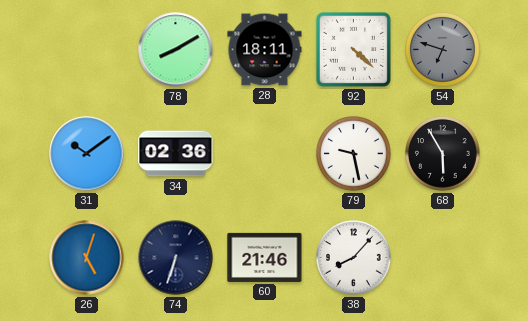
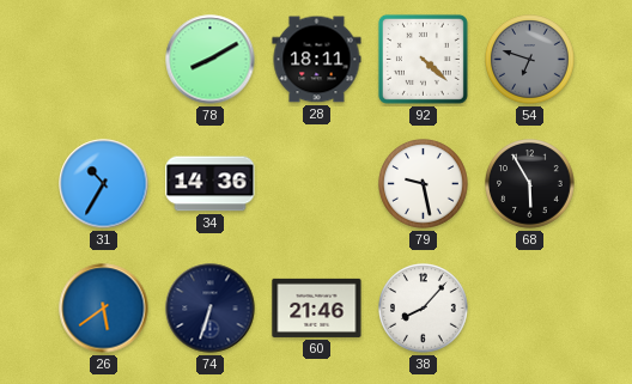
31: 10:09 -> 10:35
34: 02:36 -> 14:36
26: 5:03 -> 5:39
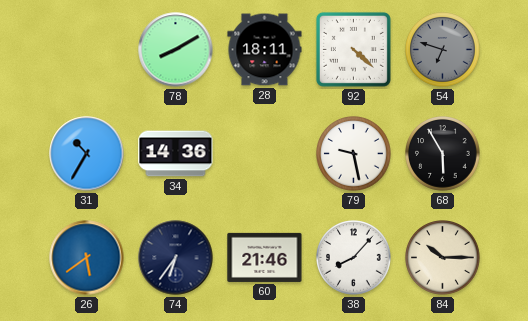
74: 6:33 -> 6:36
84: none -> 10:15
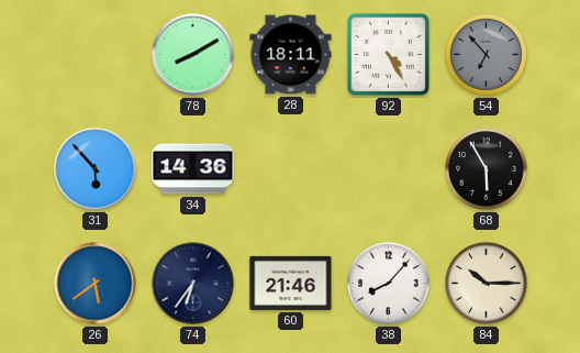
92: 4:22 -> 4:25
54: 6:48 -> 6:53
31: 10:35 -> 5:53
79: 9:28 -> none
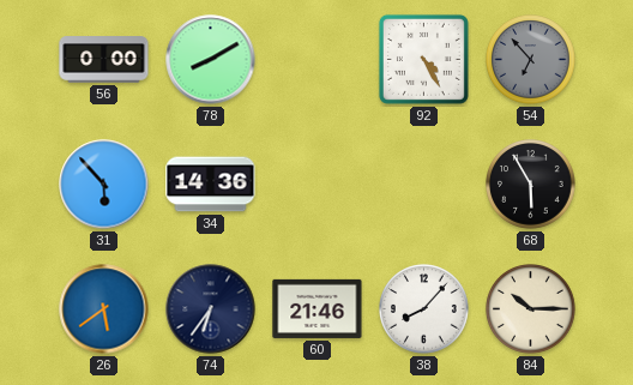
56: none -> 0:00
28: 18:11 -> none
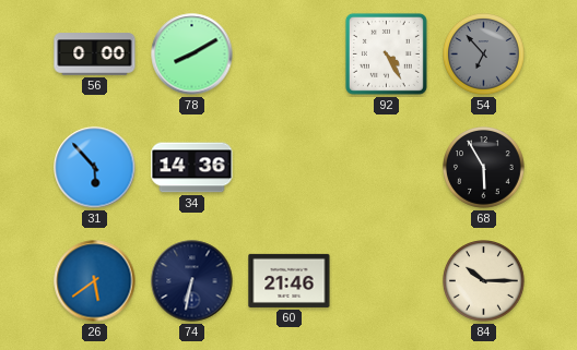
74: 6:36 -> 6:32
38: 8:07 -> none
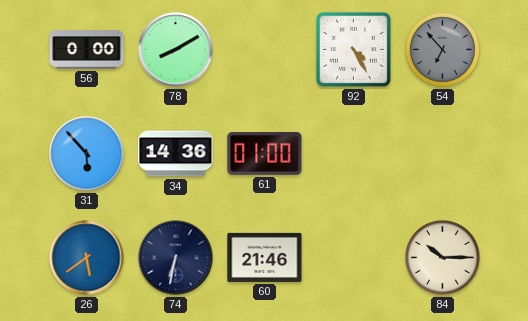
61: none -> 01:00
68: 5:55 -> none
